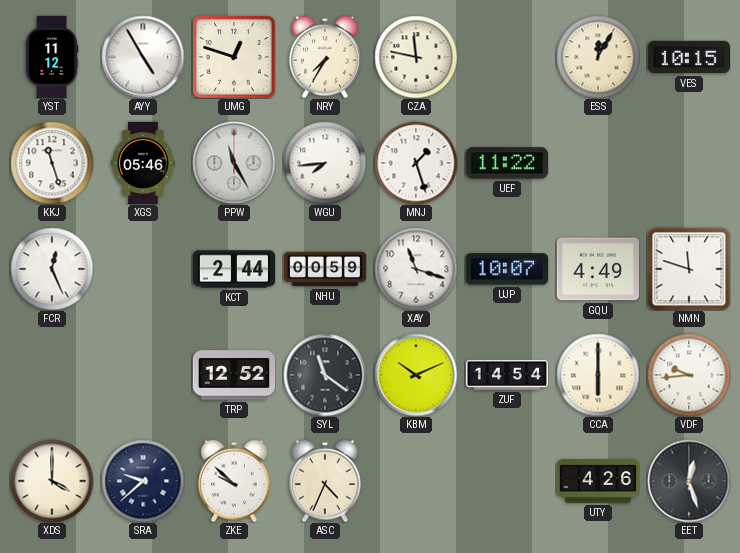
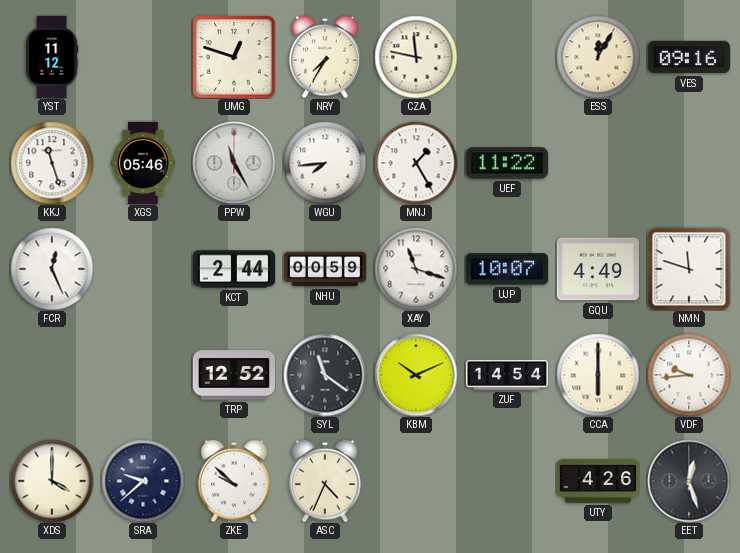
AYY: 4:55 -> none
VES: 10:15 -> 09:16
MNJ: 1:27 -> 1:25
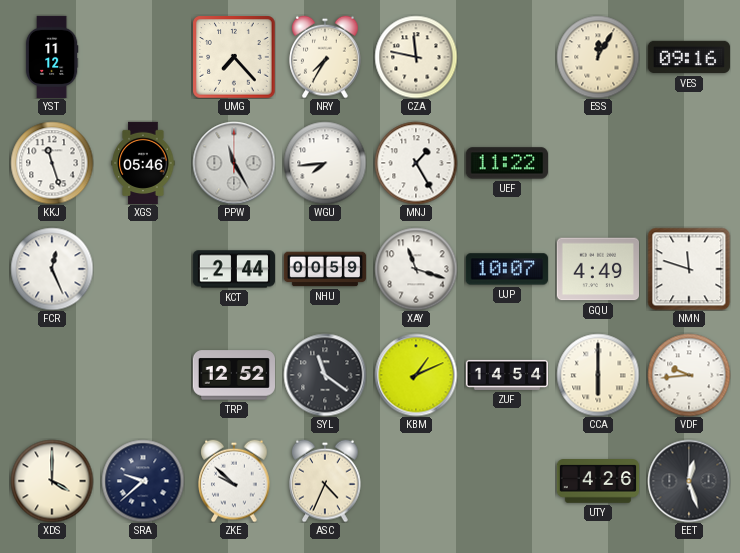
UMG: 12:48 -> 7:23
KBM: 10:11 -> 1:11
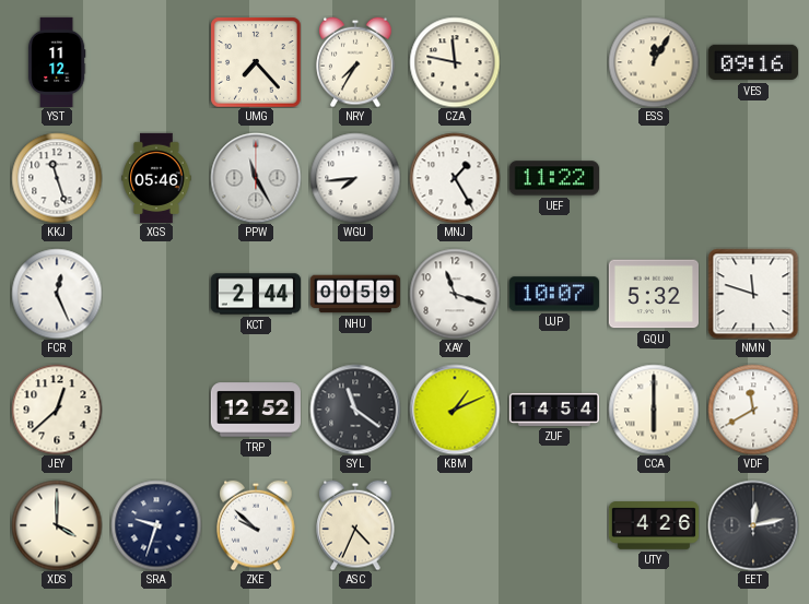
GQU: 4:49 -> 5:32
JEY: none -> 12:38
VDF: 9:44 -> 11:40
SRA: 9:38 -> 9:33
EET: 12:27 -> 12:13
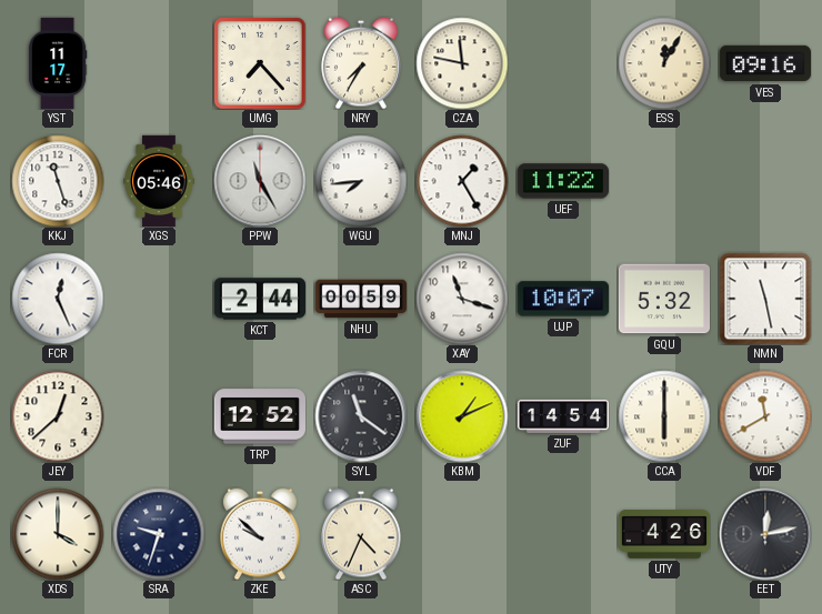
YST: 11:12 -> 11:17
NMN: 11:48 -> 11:28
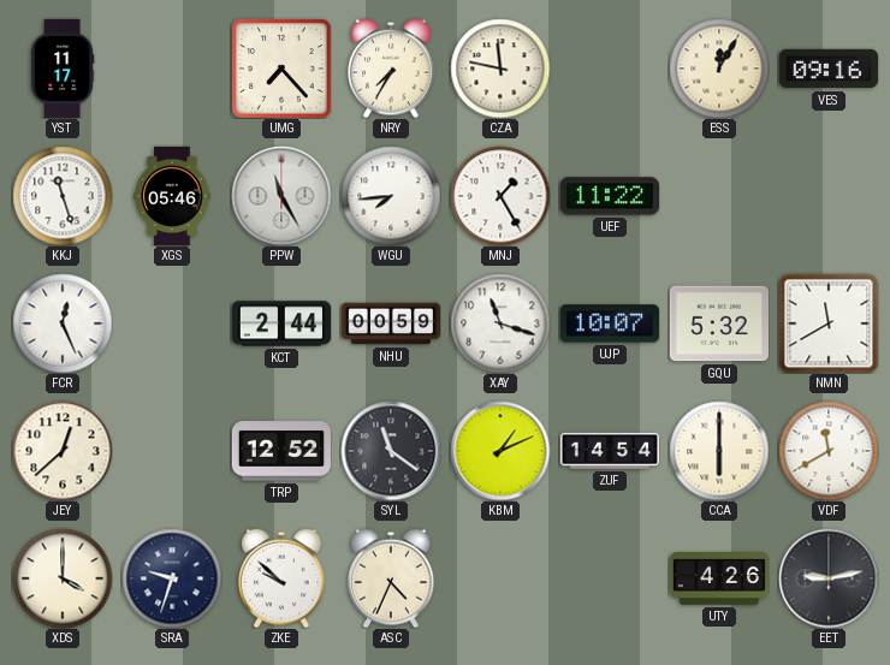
NMN: 11:28 -> 11:40
EET: 12:13 -> 9:13
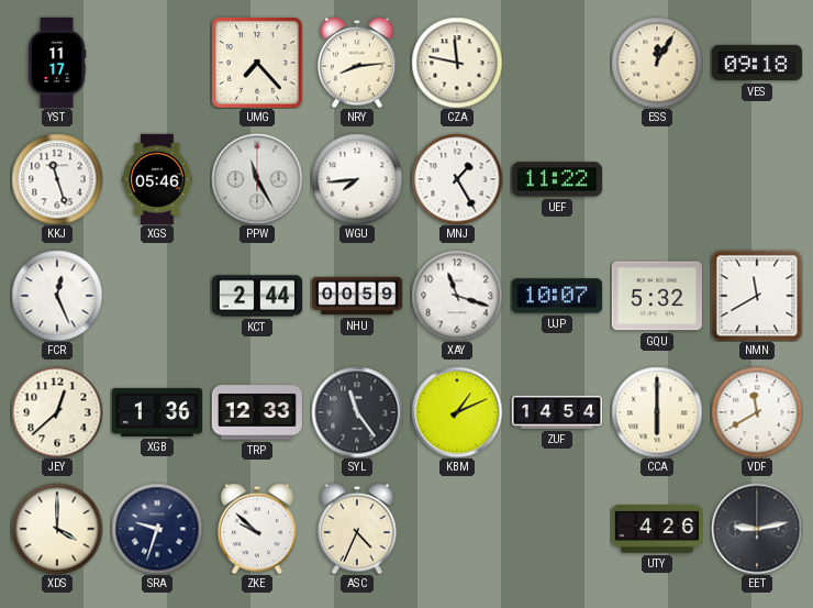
NRY: 7:35 -> 8:14
VES: 09:16 -> 09:18
XGB: none -> 1:36
TRP: 12:52 -> 12:33
SYL: 11:21 -> 11:24
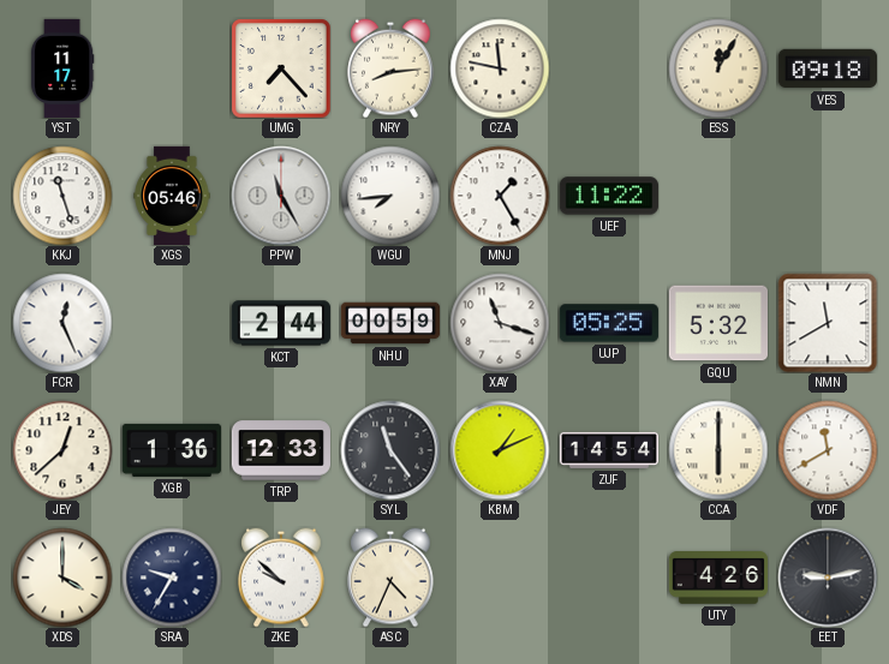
UJP: 10:07 -> 05:25
SRA: 9:33 -> 9:35
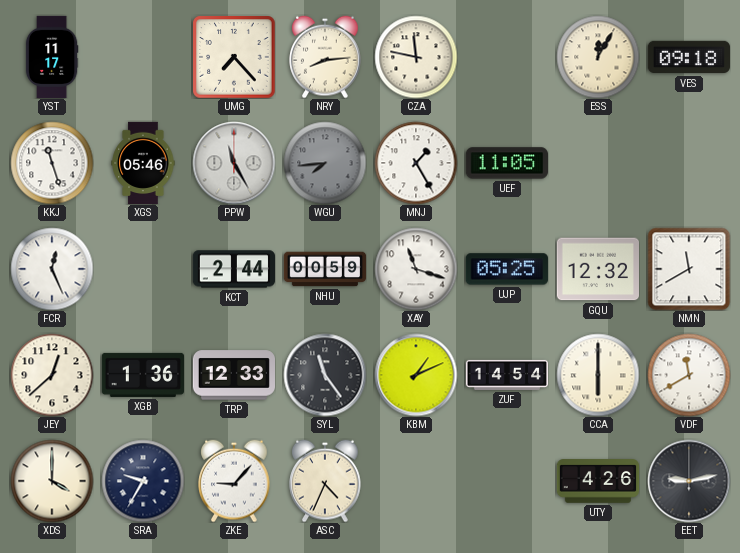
WGU dial: white -> grey
UEF: 11:22 -> 11:05
GQU: 5:32 -> 12:32
ZKE: 9:52 -> 9:07
